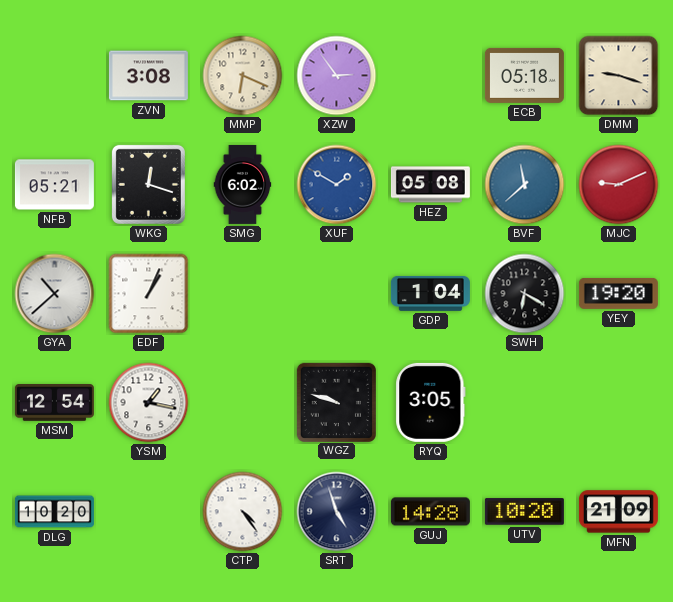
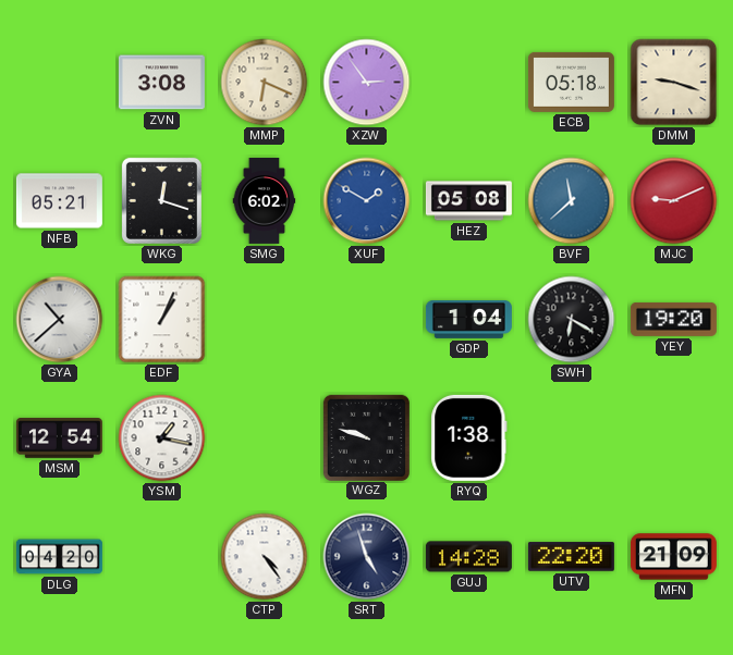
RYQ: 3:05 -> 1:38
DLG: 10:20 -> 04:20
UTV: 10:20 -> 22:20
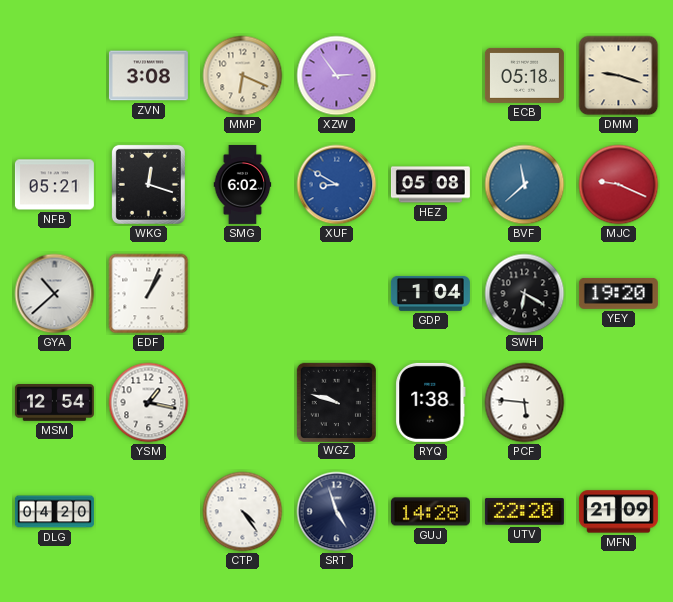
XUF: 1:50 -> 8:50
MJC: 9:11 -> 9:19
PCF: none -> 5:46
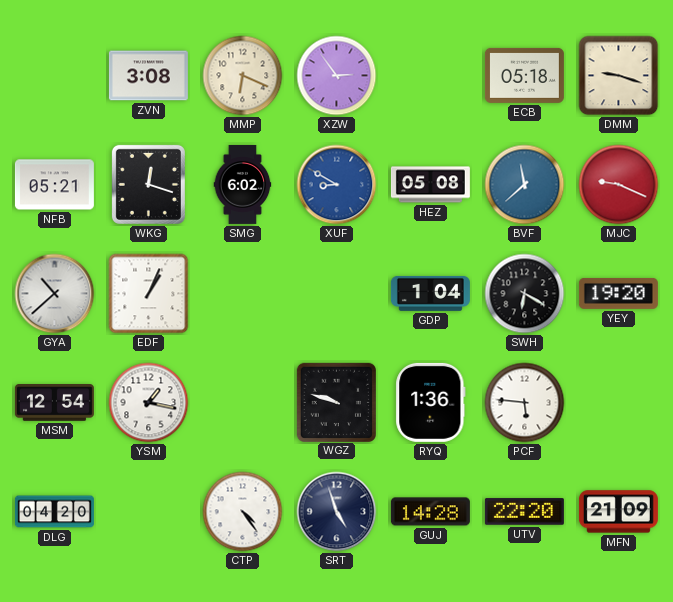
RYQ: 1:38 -> 1:36
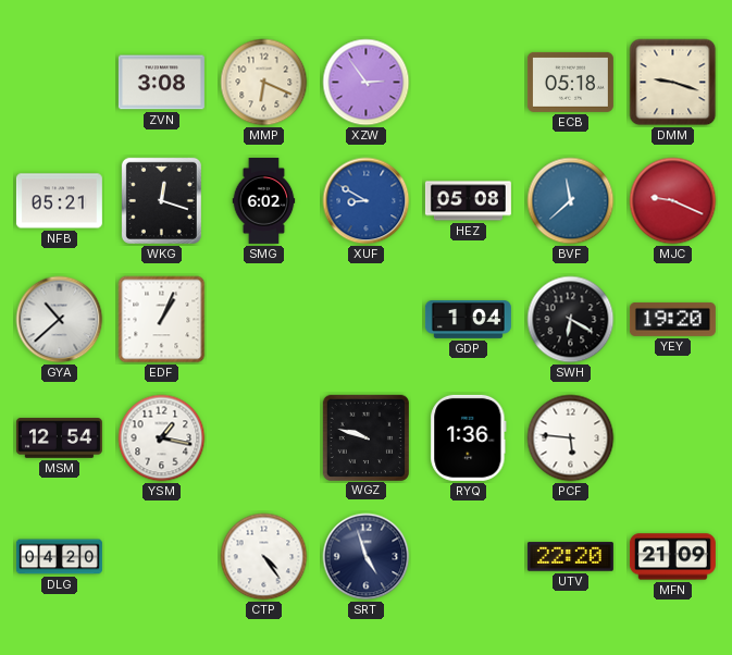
GUJ: 14:28 -> none
